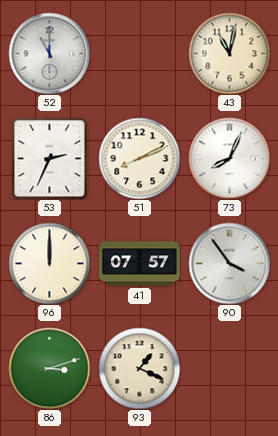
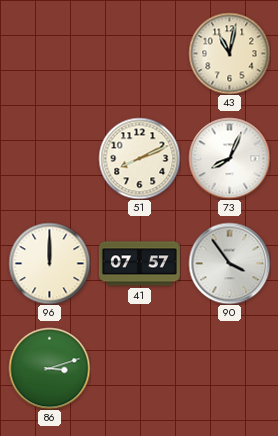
52: 11:00 -> none
53: 2:34 -> none
93: 1:19 -> none
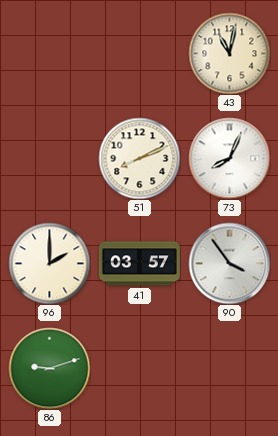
96: 12:00 -> 2:00
41: 07:57 -> 03:57
86: 3:12 -> 9:12
